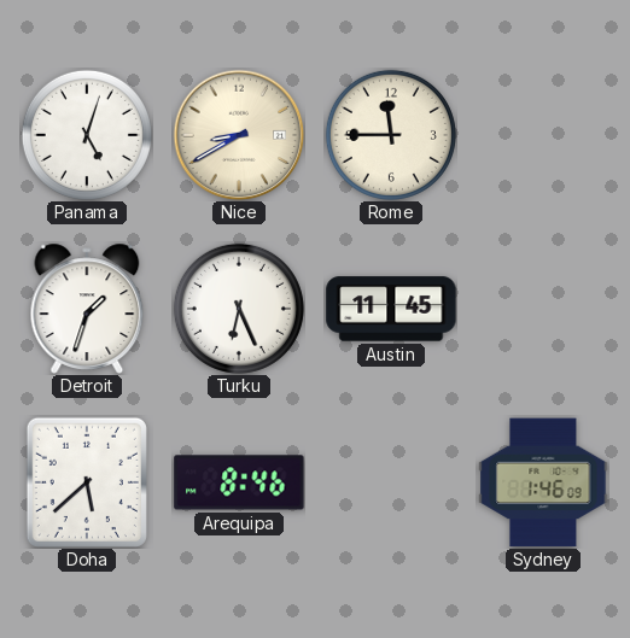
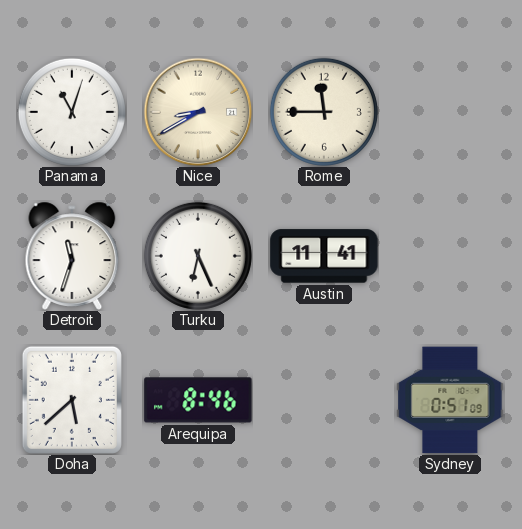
Panama: 5:03 -> 11:03
Detroit: 1:33 -> 11:33
Austin: 11:45 -> 11:41
Sydney: 1:46 -> 0:51
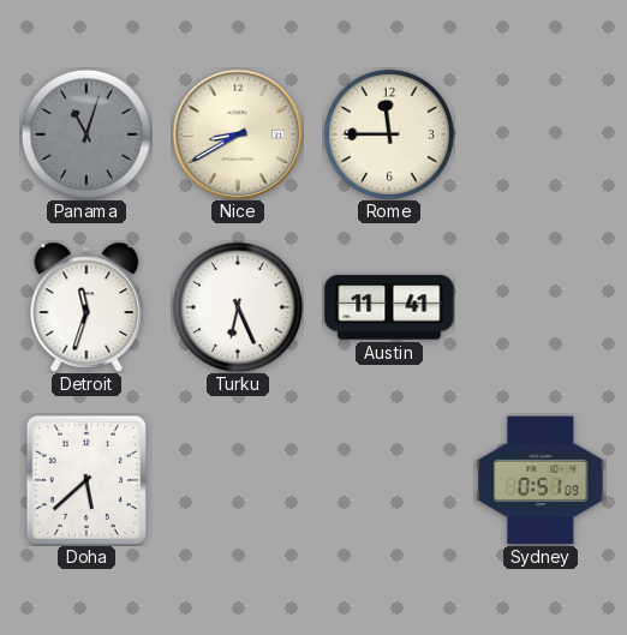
Panama dial: white -> grey
Arequipa: 8:46 -> none
